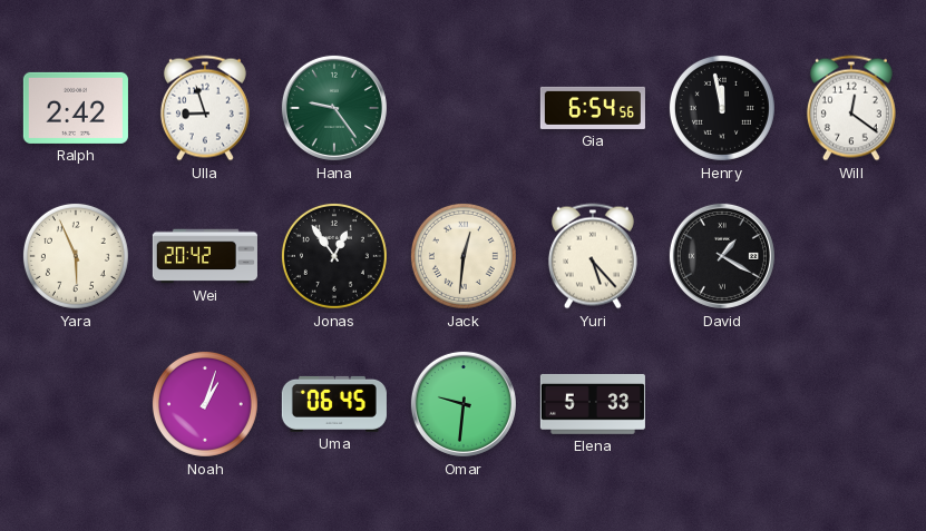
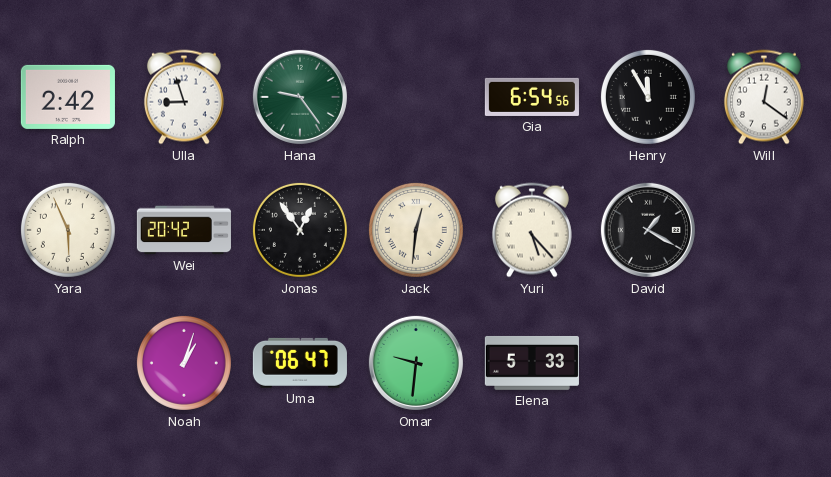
Henry: 11:58 -> 11:55
Uma: 06:45 -> 06:47
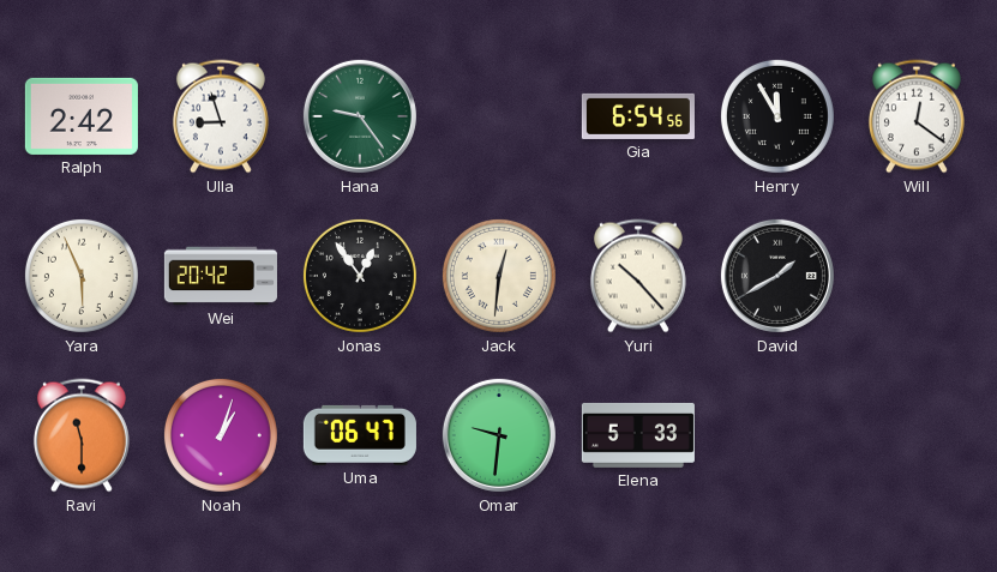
Yuri: 5:23 -> 10:23
David: 1:20 -> 1:40
Ravi: none -> 11:30
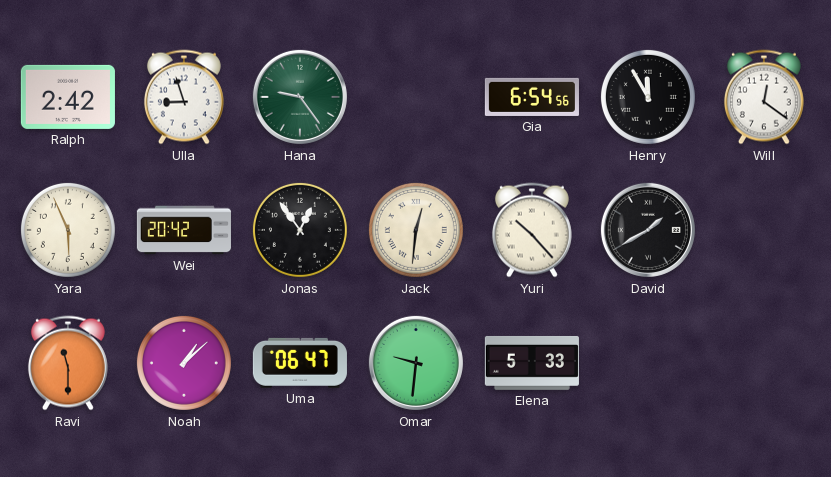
Noah: 1:03 -> 1:08
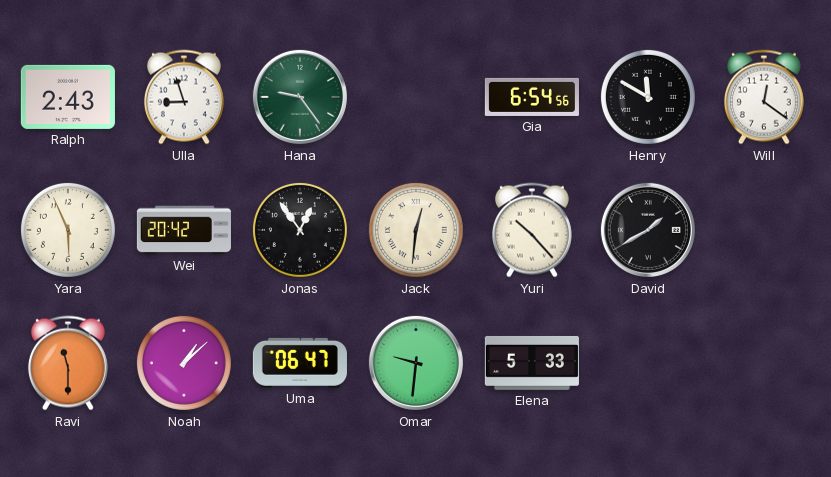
Ralph: 2:42 -> 2:43
Henry: 11:55 -> 11:50
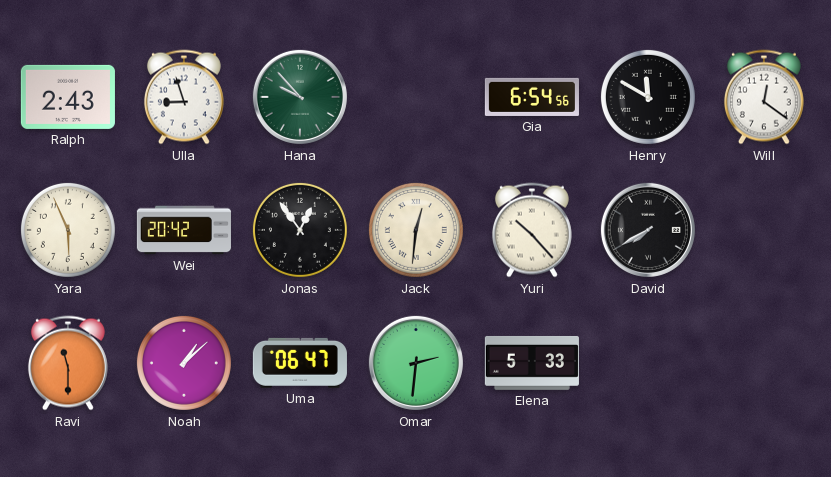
Hana: 9:24 -> 9:53
David: 1:40 -> 7:40
Omar: 9:31 -> 2:31
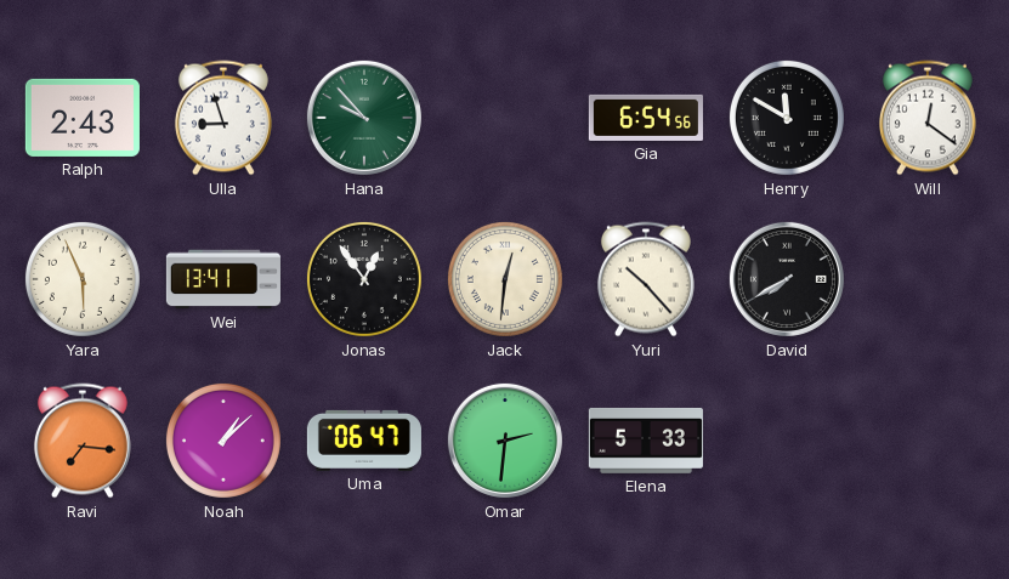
Wei: 20:42 -> 13:41
Ravi: 11:30 -> 7:16
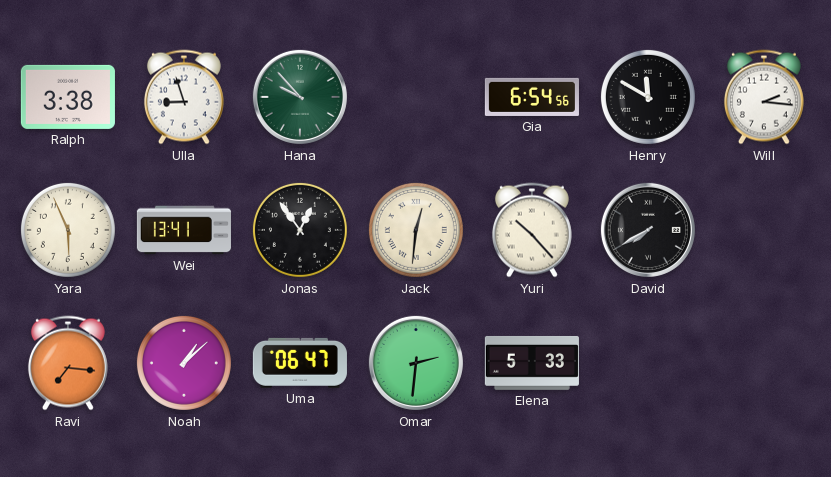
Ralph: 2:43 -> 3:38
Will: 12:21 -> 2:16
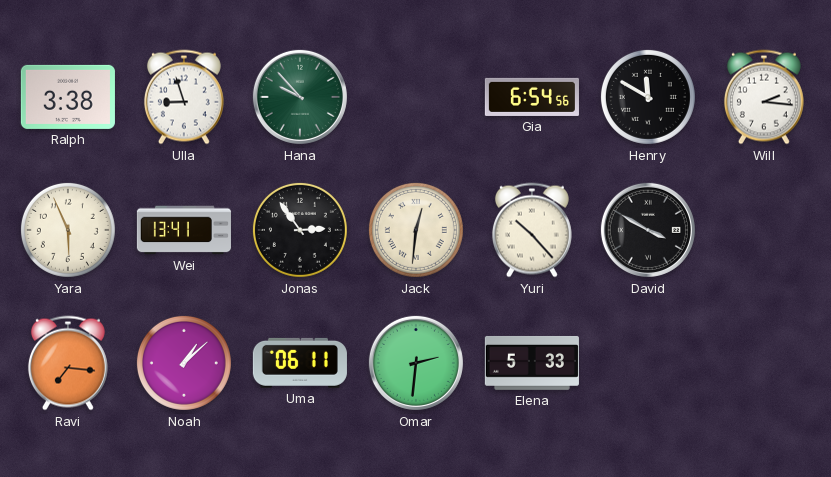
Jonas: 12:54 -> 2:54
David: 7:40 -> 3:50
Uma: 06:47 -> 06:11
